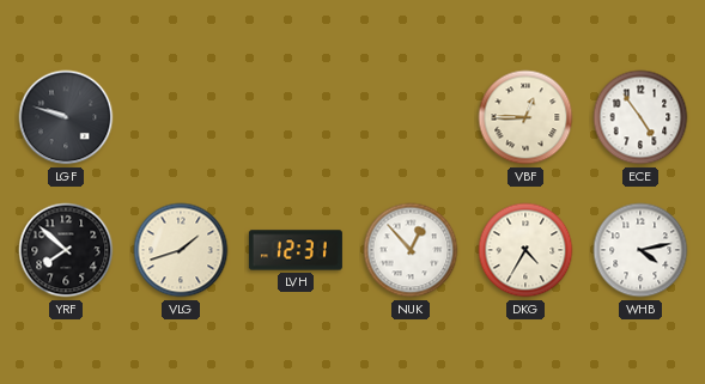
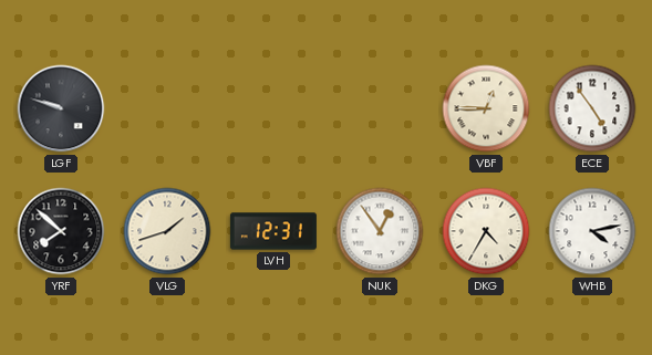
NUK: 12:53 -> 12:54
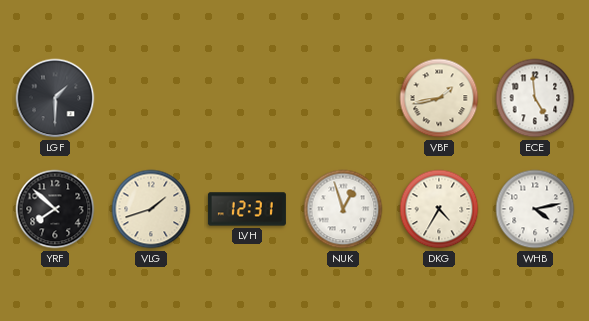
LGF: 9:48 -> 1:30
VBF: 12:45 -> 1:43
ECE: 4:54 -> 4:59
NUK: 12:54 -> 12:57
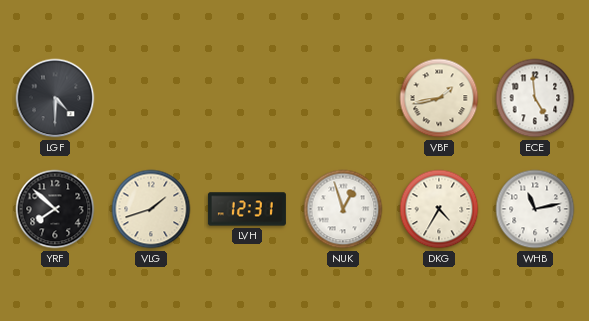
LGF: 1:30 -> 4:30
WHB: 4:13 -> 11:13
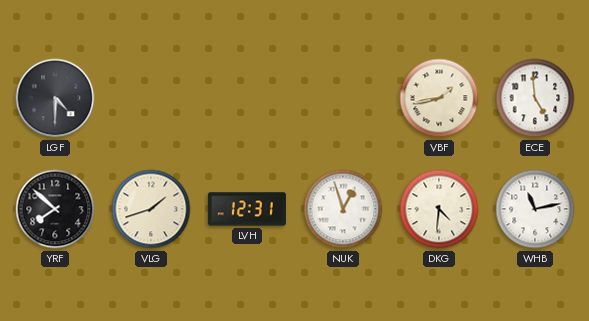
DKG: 4:35 -> 4:31
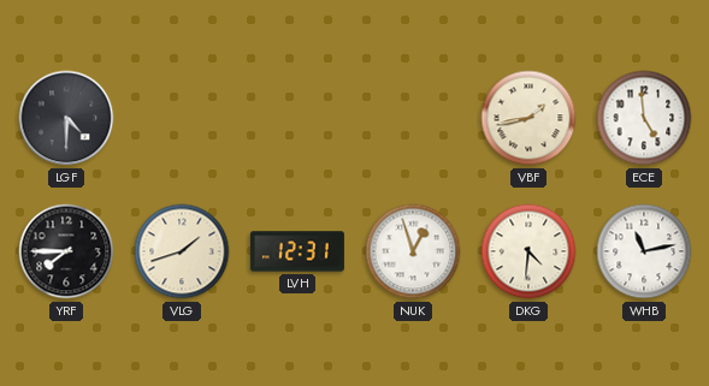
YRF: 7:52 -> 7:45
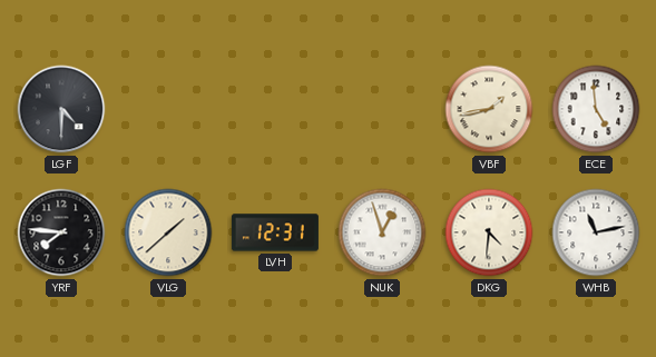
YRF: 7:45 -> 7:46
VLG: 1:42 -> 1:38
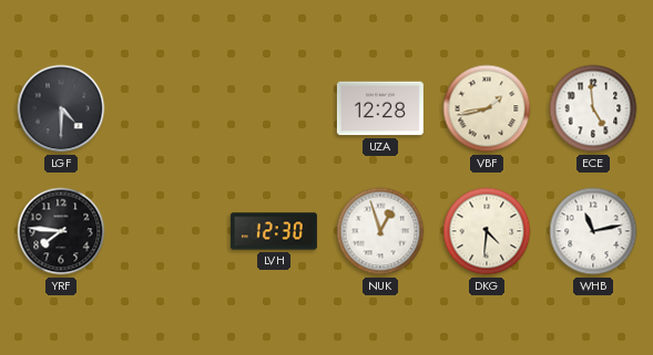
UZA: none -> 12:28
VLG: 1:38 -> none
LVH: 12:31 -> 12:30
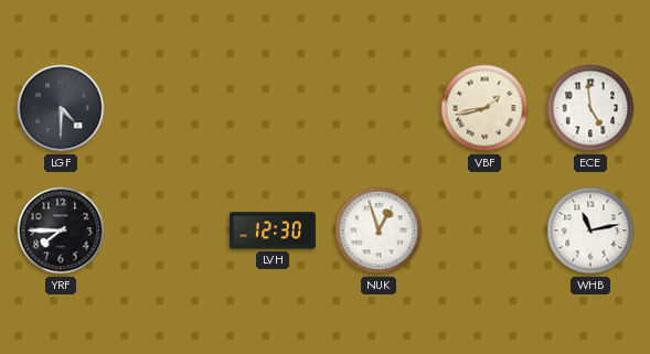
UZA: 12:28 -> none
YRF: 7:46 -> 7:45
DKG: 4:31 -> none
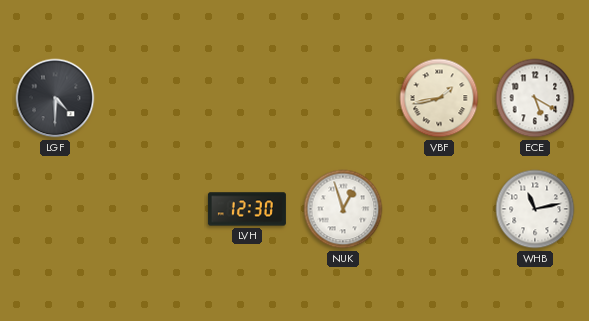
ECE: 4:59 -> 5:20
YRF: 7:45 -> none
